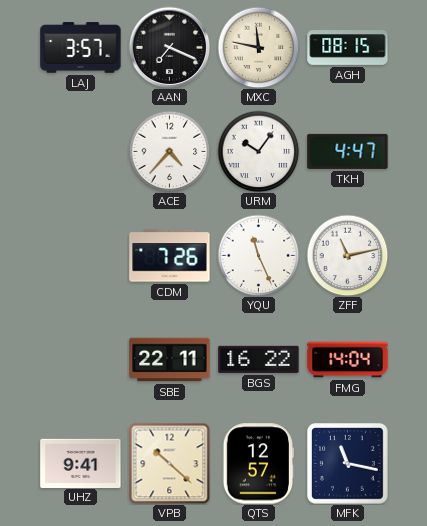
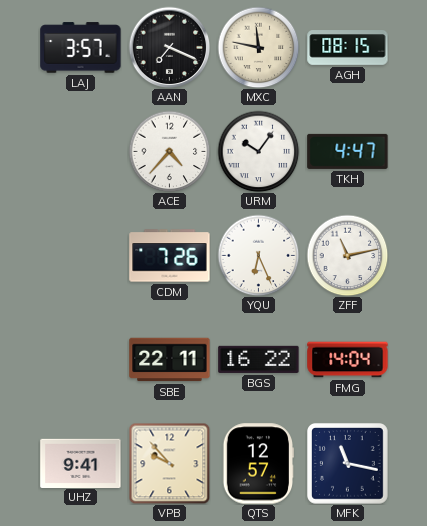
YQU: 11:26 -> 6:26
VPB: 10:22 -> 9:53
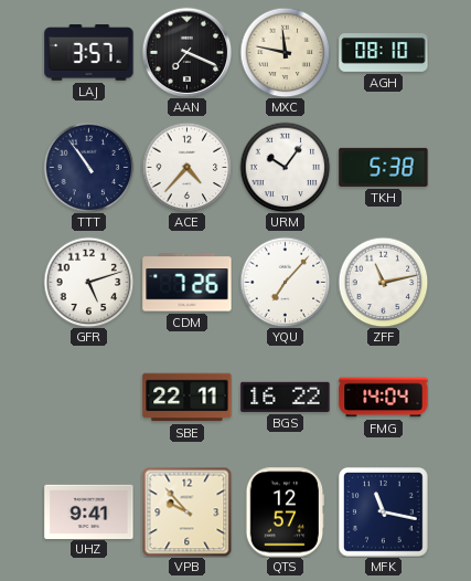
AGH: 08:15 -> 08:10
TTT: none -> 10:54
TKH: 4:47 -> 5:38
GFR: none -> 5:12
YQU: 6:26 -> 7:07
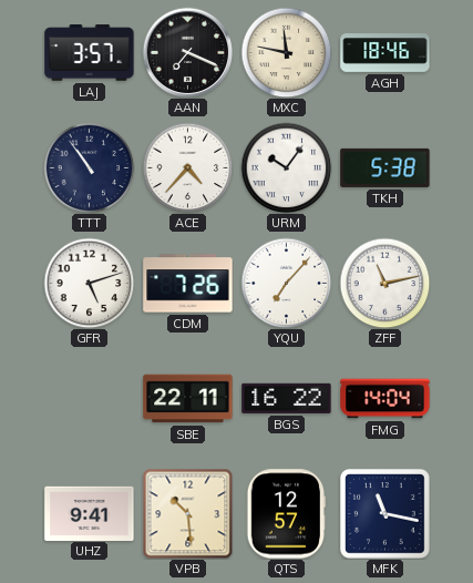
AGH: 08:10 -> 18:46
VPB: 9:53 -> 10:29
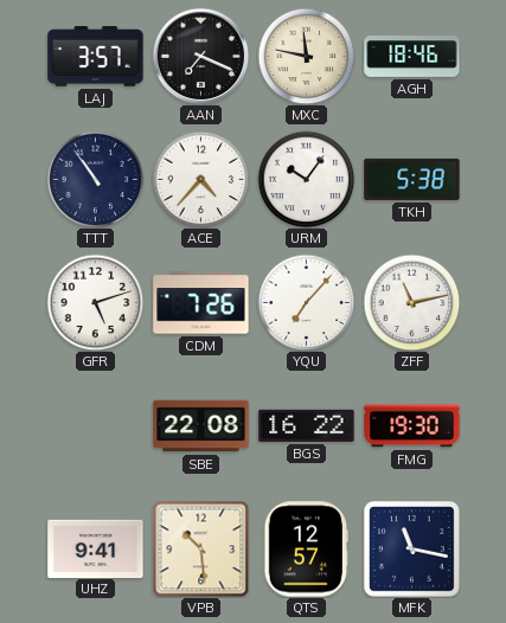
SBE: 22:11 -> 22:08
FMG: 14:04 -> 19:30
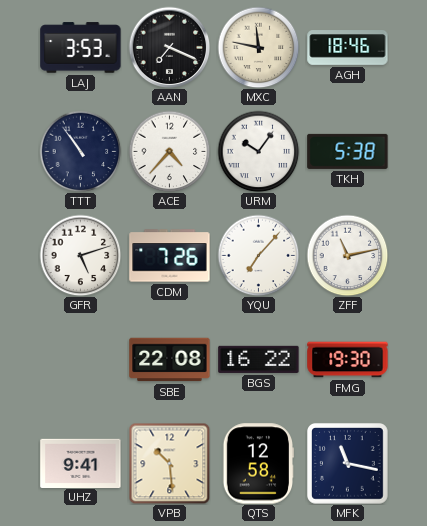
LAJ: 3:57 -> 3:53
QTS: 12:57 -> 12:58
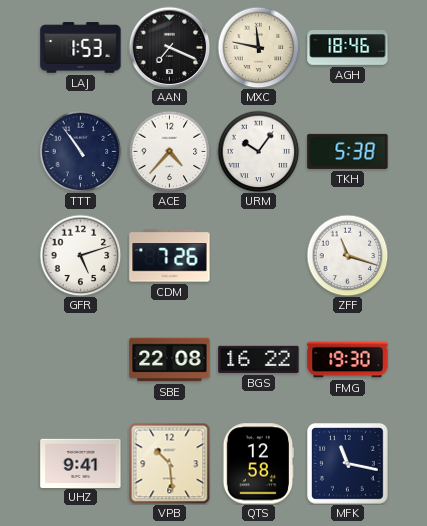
LAJ: 3:53 -> 1:53
YQU: 7:07 -> none
ZFF: 11:13 -> 11:18
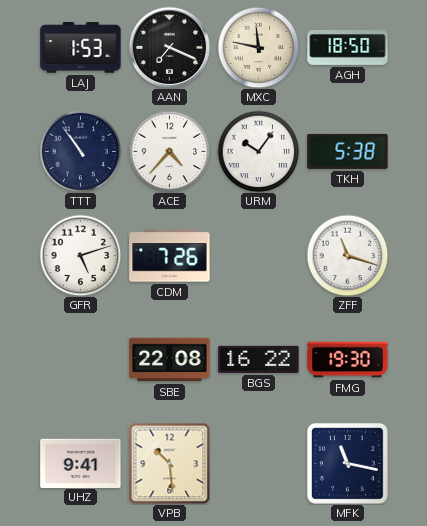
AGH: 18:46 -> 18:50
QTS: 12:58 -> none
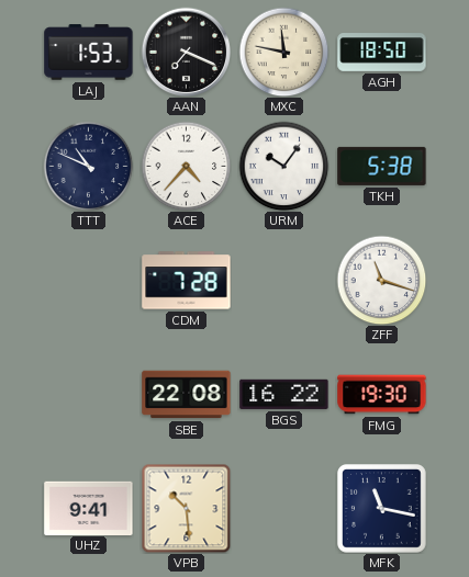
TTT: 10:54 -> 10:49
GFR: 5:12 -> none
CDM: 7:26 -> 7:28
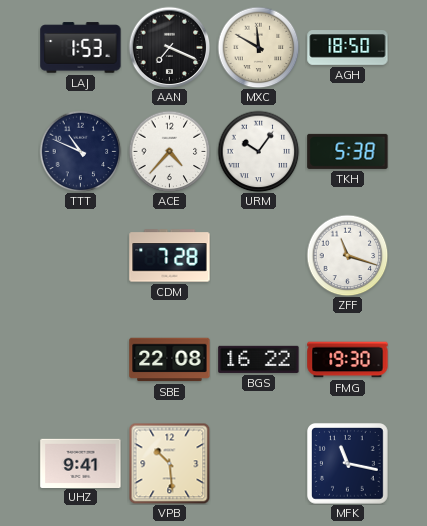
MXC: 11:47 -> 11:50
